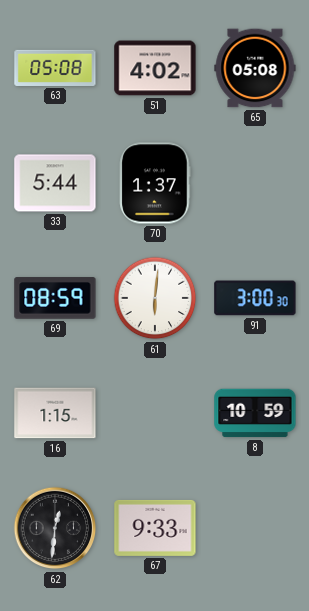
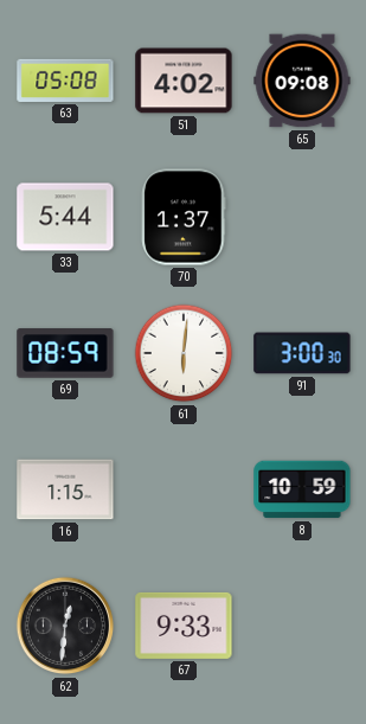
65: 05:08 -> 09:08
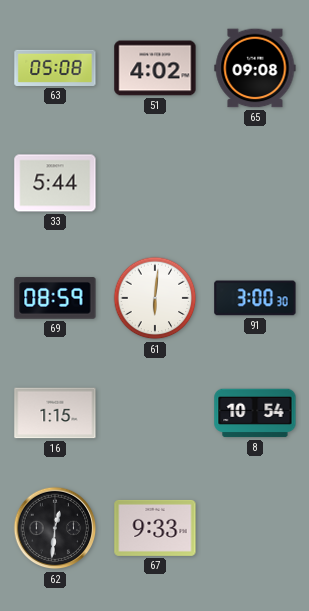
70: 1:37 -> none
8: 10:59 -> 10:54
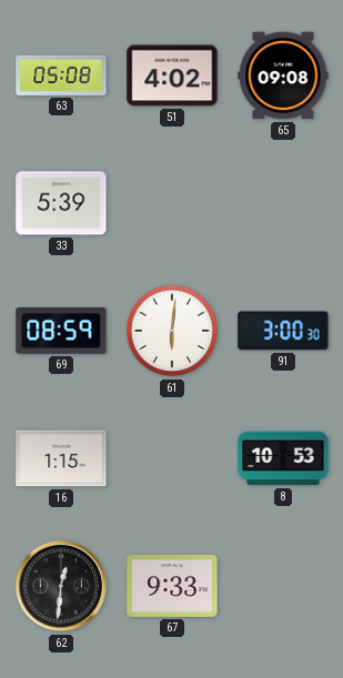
33: 5:44 -> 5:39
8: 10:54 -> 10:53
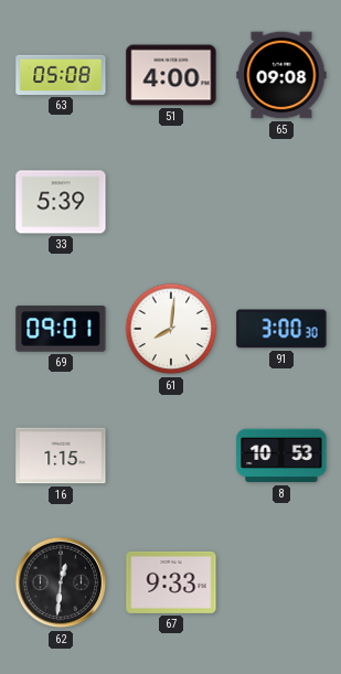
51: 4:02 -> 4:00
69: 08:59 -> 09:01
61: 6:01 -> 8:01
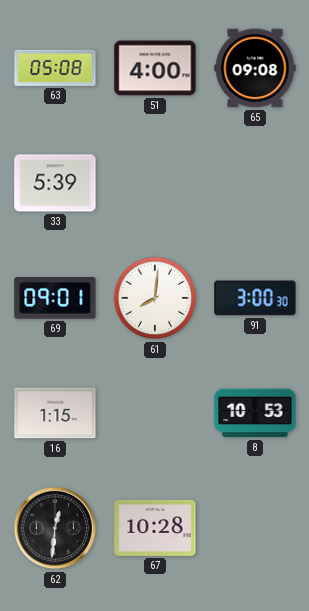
67: 9:33 -> 10:28
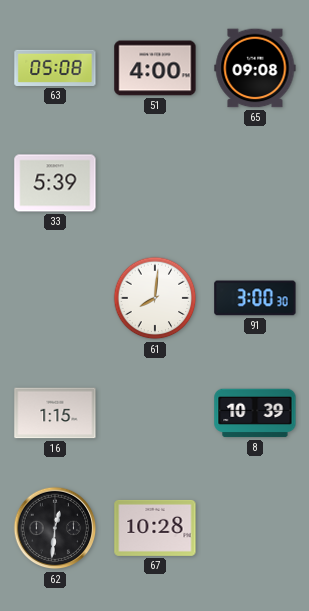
69: 09:01 -> none
8: 10:53 -> 10:39
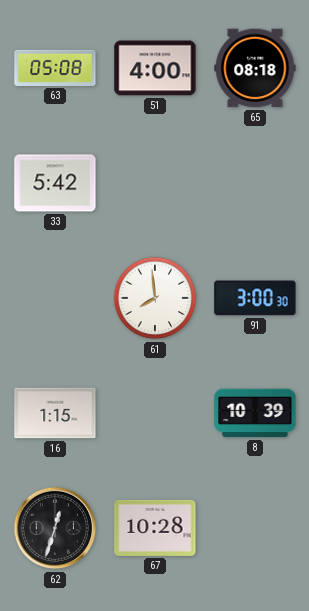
65: 09:08 -> 08:18
33: 5:39 -> 5:42
61: 8:01 -> 7:59
62: 12:31 -> 12:33
